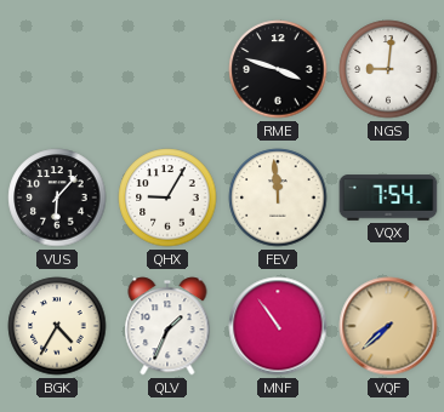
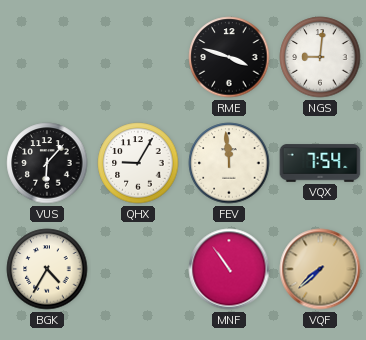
QLV: 1:34 -> none
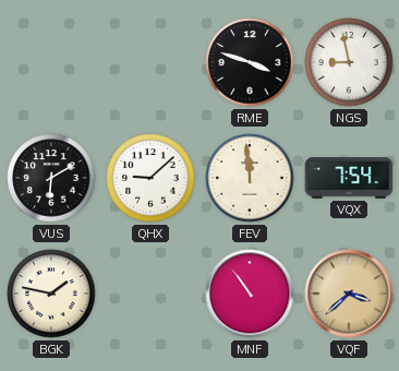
NGS: 9:01 -> 8:58
VUS: 6:07 -> 6:10
QHX: 9:05 -> 9:08
BGK: 4:35 -> 1:47
VQF: 7:38 -> 3:38
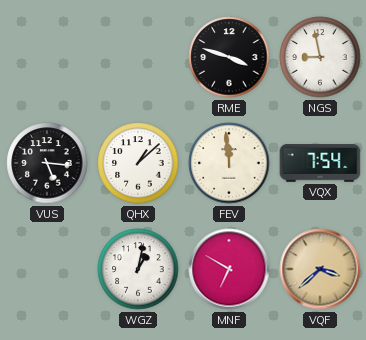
VUS: 6:10 -> 5:16
QHX: 9:08 -> 1:08
BGK: 1:47 -> none
WGZ: none -> 1:02
MNF: 10:54 -> 6:50
